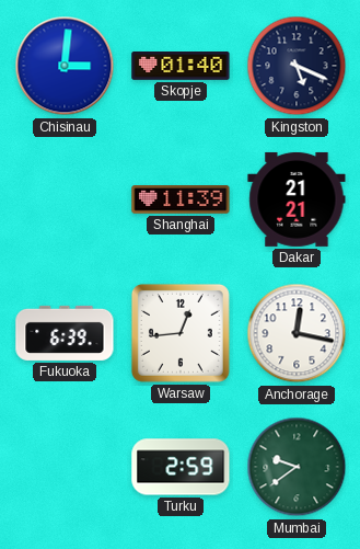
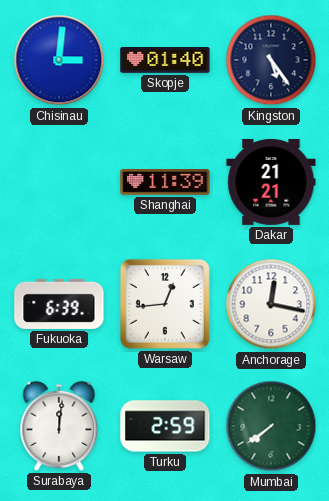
Kingston: 5:19 -> 5:24
Surabaya: none -> 12:01
Mumbai: 9:39 -> 7:39
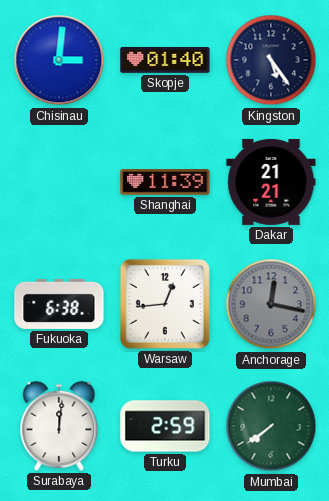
Fukuoka: 6:39 -> 6:38
Anchorage dial: white -> grey
